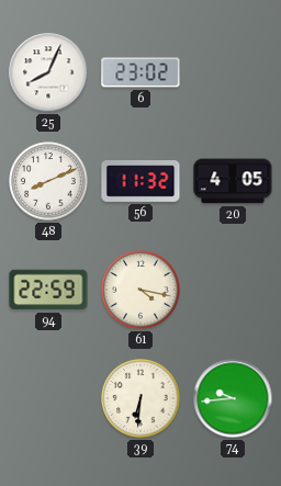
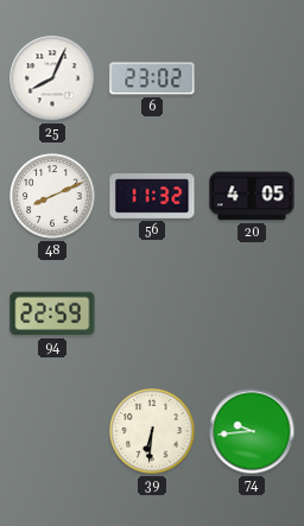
61: 4:17 -> none
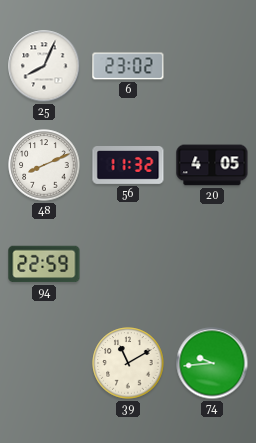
39: 6:31 -> 11:10
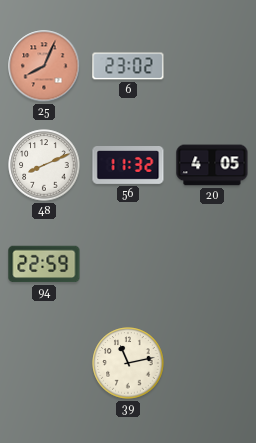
25 dial: white -> salmon
39: 11:10 -> 11:13
74: 9:44 -> none
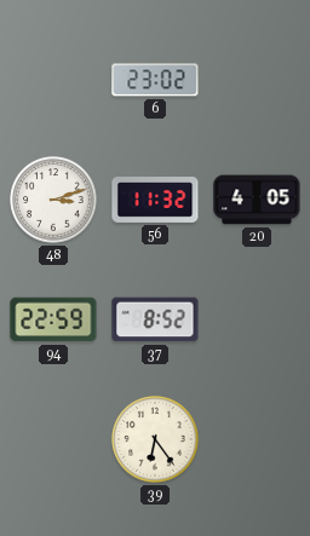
25: 8:04 -> none
48: 8:11 -> 3:12
37: none -> 8:52
39: 11:13 -> 6:24
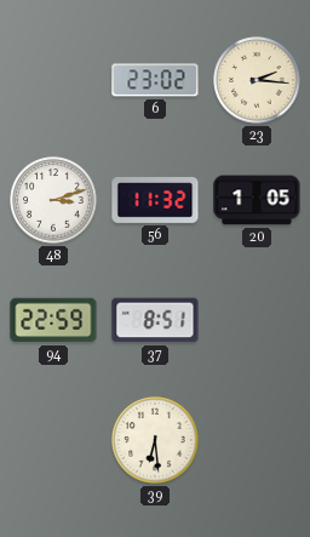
23: none -> 2:16
20: 4:05 -> 1:05
37: 8:52 -> 8:51
39: 6:24 -> 6:29
